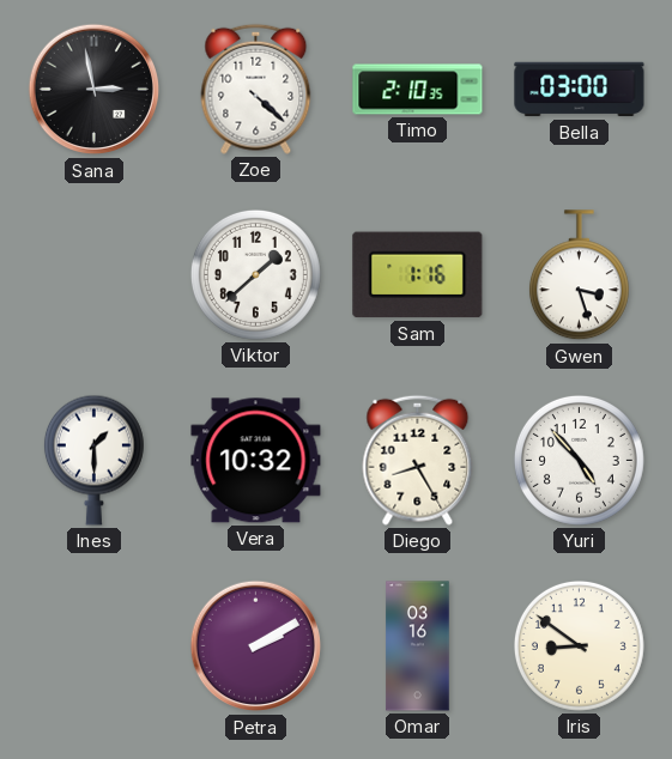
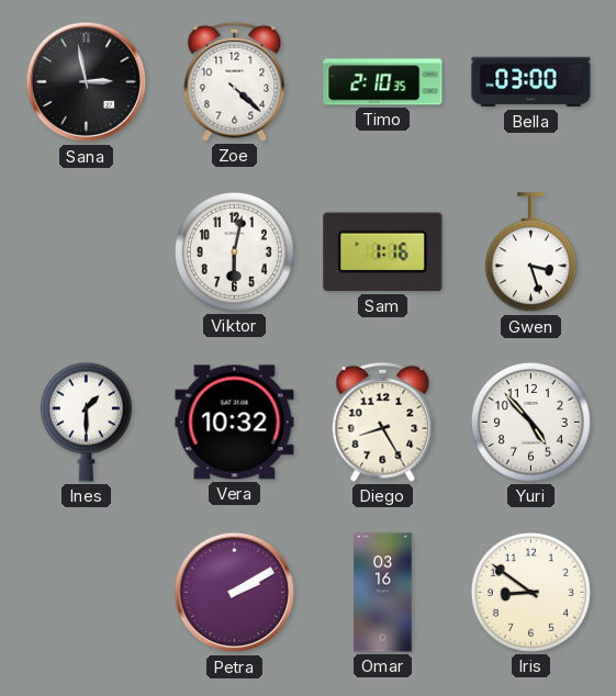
Viktor: 1:38 -> 6:02
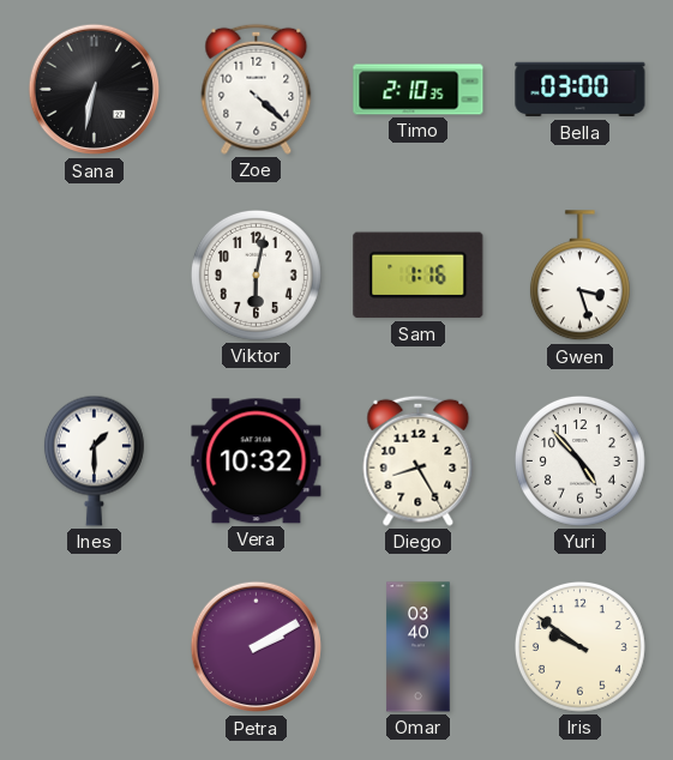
Sana: 2:58 -> 6:32
Omar: 03:16 -> 03:40
Iris: 8:51 -> 9:51
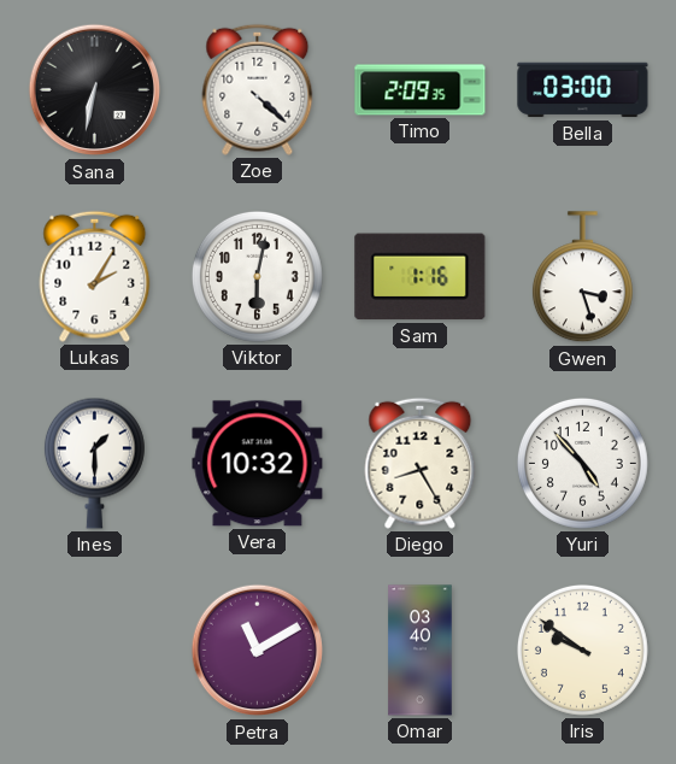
Timo: 2:10 -> 2:09
Lukas: none -> 2:05
Petra: 2:10 -> 11:10
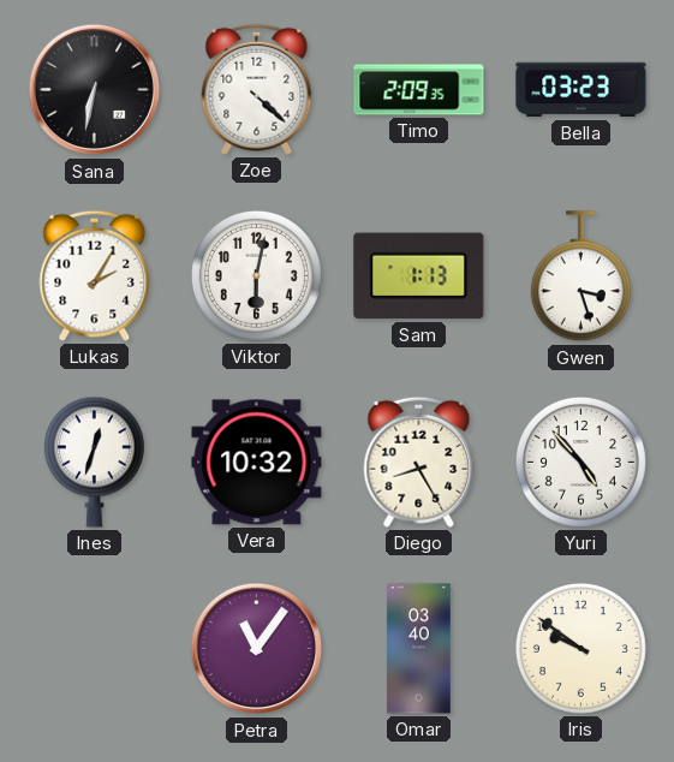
Bella: 03:00 -> 03:23
Sam: 1:16 -> 1:13
Ines: 1:30 -> 12:33
Petra: 11:10 -> 11:06
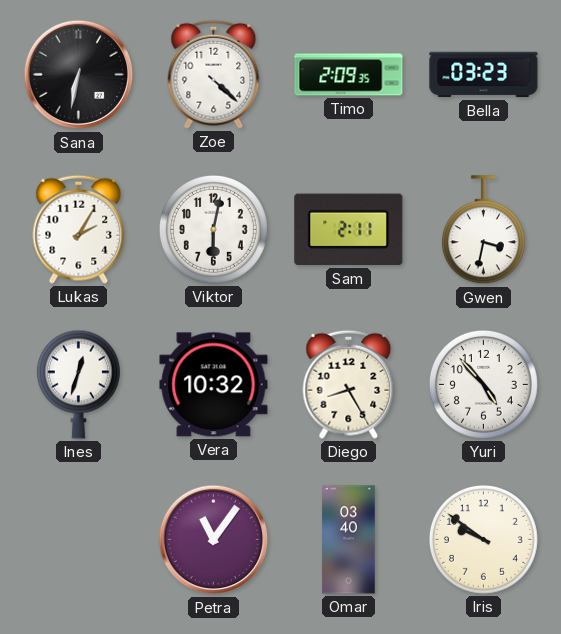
Sam: 1:13 -> 2:11
Gwen: 3:27 -> 3:32
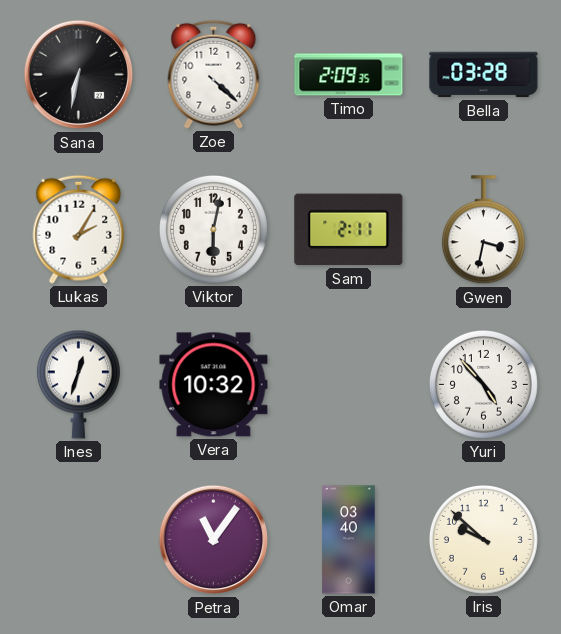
Bella: 03:23 -> 03:28
Diego: 8:25 -> none
Iris: 9:51 -> 9:52
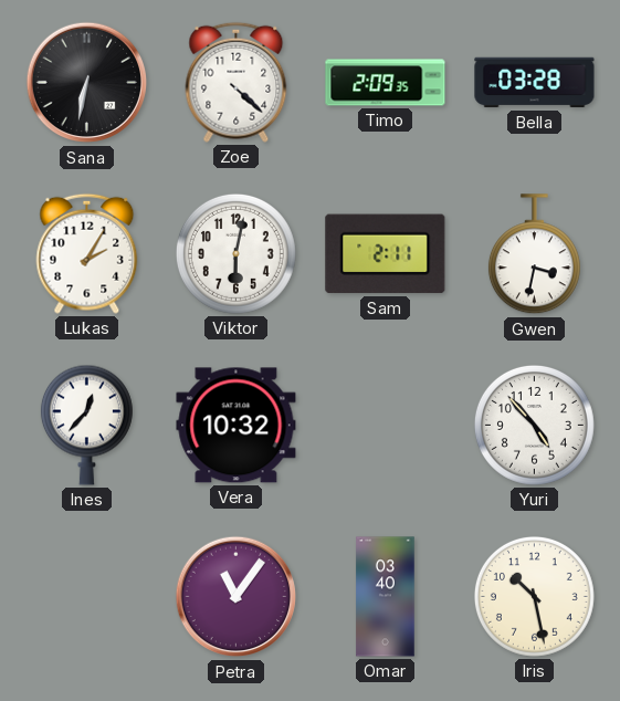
Ines: 12:33 -> 12:37
Iris: 9:52 -> 10:28
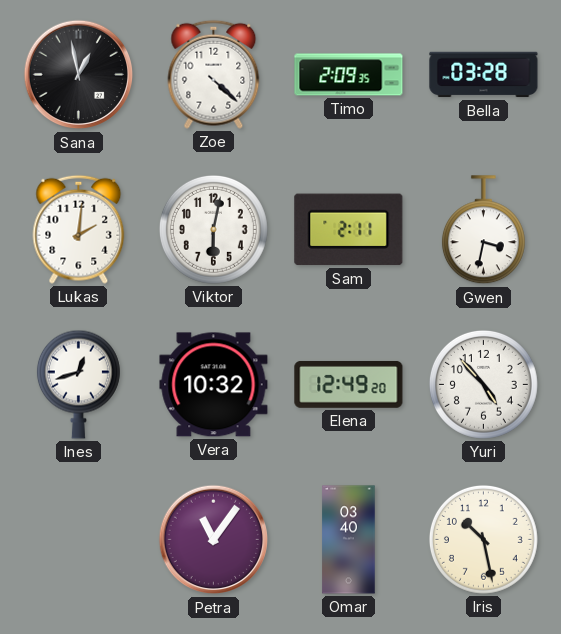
Sana: 6:32 -> 12:58
Lukas: 2:05 -> 2:01
Ines: 12:37 -> 12:42
Elena: none -> 12:49
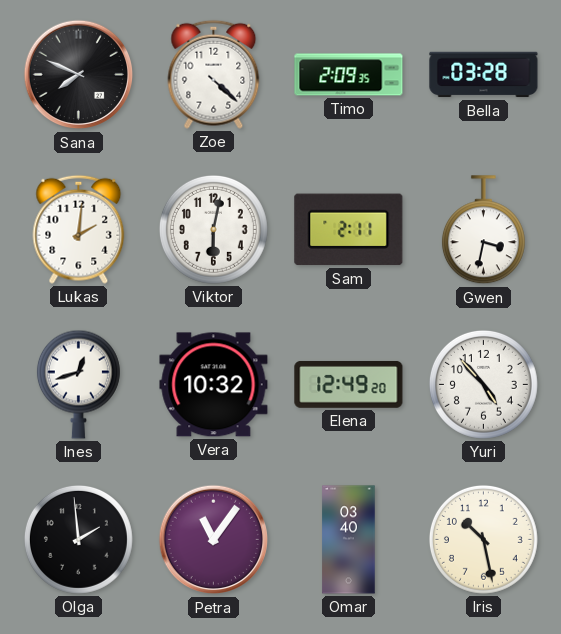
Sana: 12:58 -> 7:49
Olga: none -> 1:59
